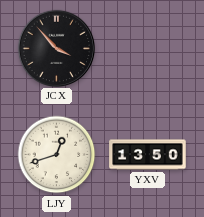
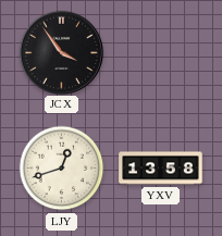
JCX: 3:53 -> 3:54
YXV: 13:50 -> 13:58
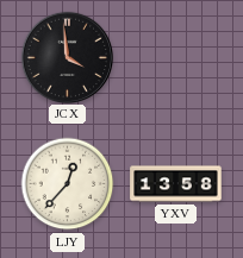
JCX: 3:54 -> 3:59
LJY: 12:42 -> 12:37
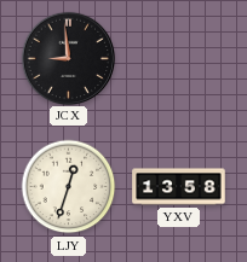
JCX: 3:59 -> 8:59
LJY: 12:37 -> 12:33
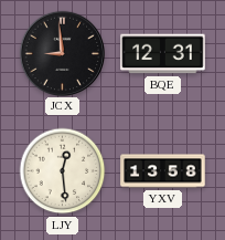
BQE: none -> 12:31
LJY: 12:33 -> 12:29
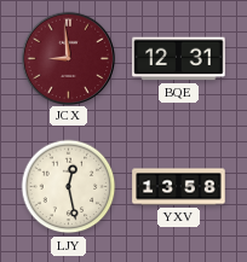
JCX dial: black -> burgundy
LJY: 12:29 -> 12:28
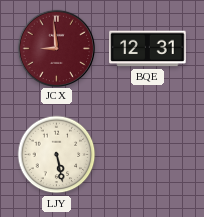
LJY: 12:28 -> 5:28
YXV: 13:58 -> none
